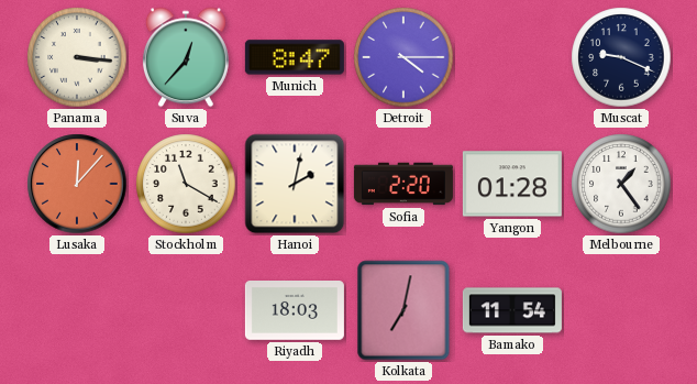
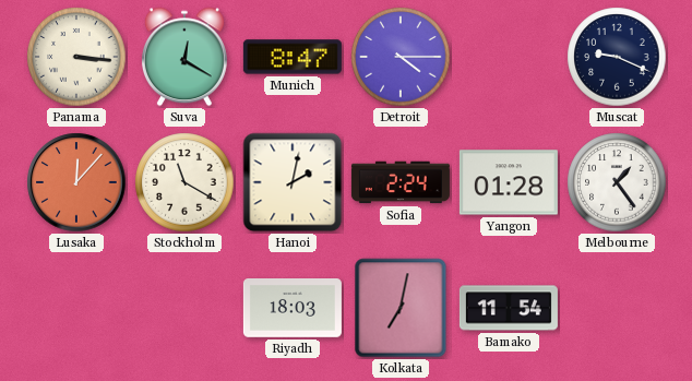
Suva: 12:37 -> 12:20
Sofia: 2:20 -> 2:24
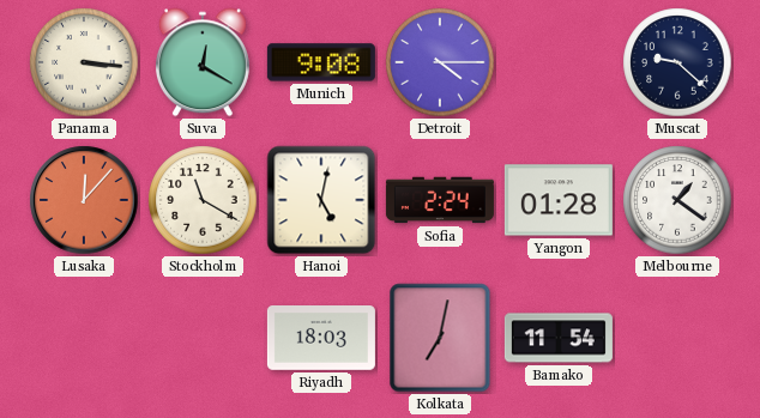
Munich: 8:47 -> 9:08
Muscat: 9:19 -> 9:22
Hanoi: 2:02 -> 5:02
Melbourne: 1:24 -> 1:21
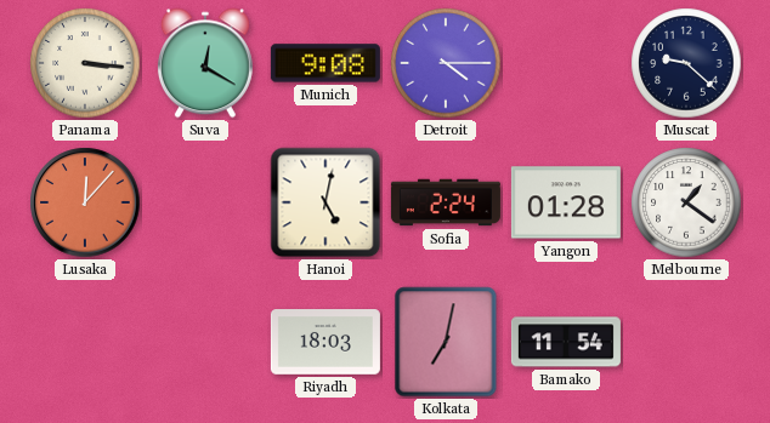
Stockholm: 11:20 -> none
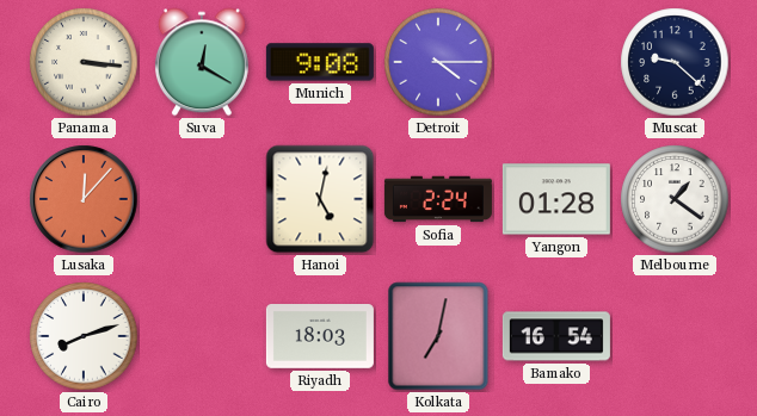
Cairo: none -> 8:12
Bamako: 11:54 -> 16:54
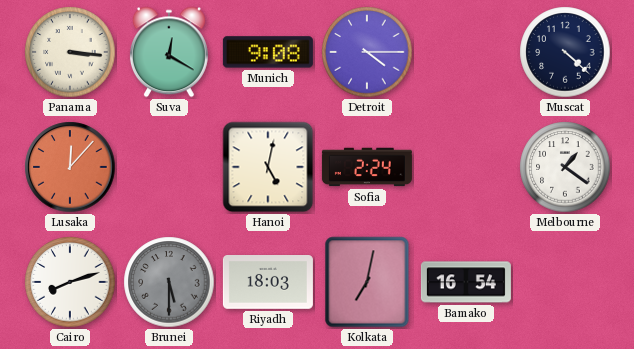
Muscat: 9:22 -> 4:22
Yangon: 01:28 -> none
Brunei: none -> 5:30
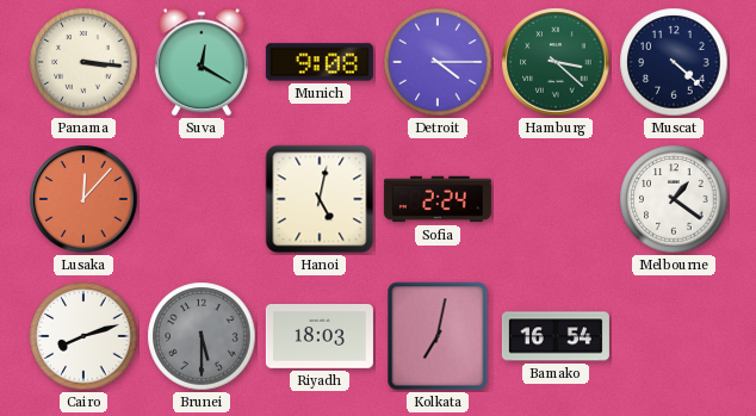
Hamburg: none -> 3:22
